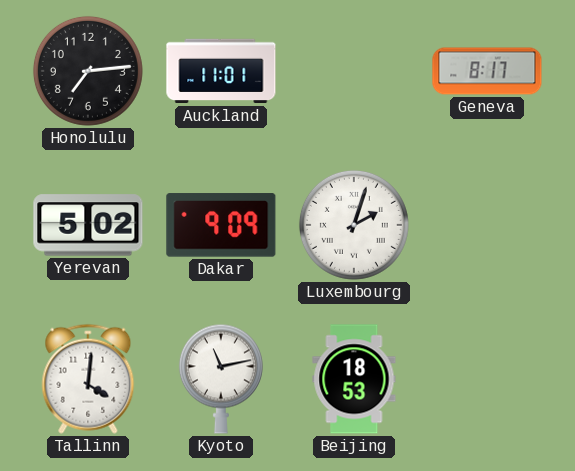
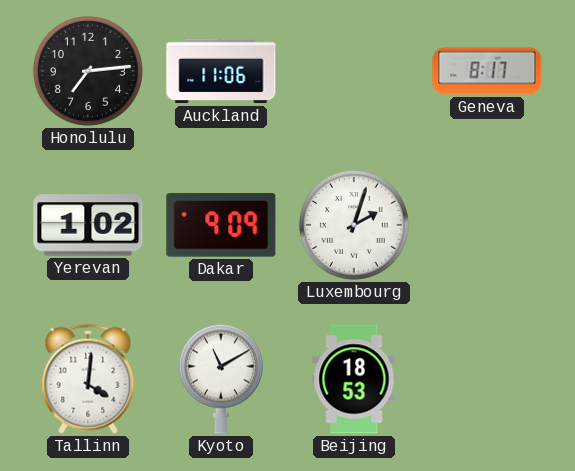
Auckland: 11:01 -> 11:06
Yerevan: 5:02 -> 1:02
Kyoto: 11:13 -> 11:10
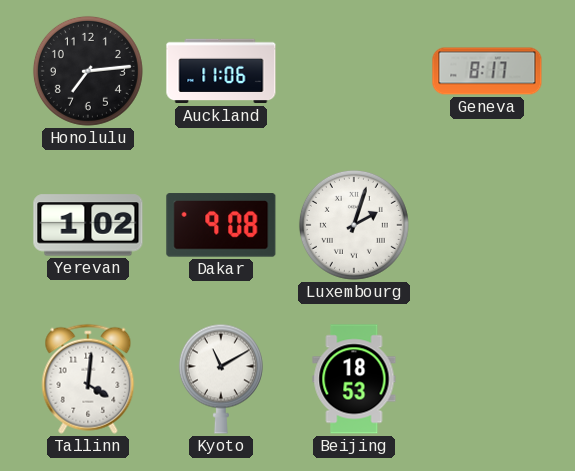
Dakar: 9:09 -> 9:08
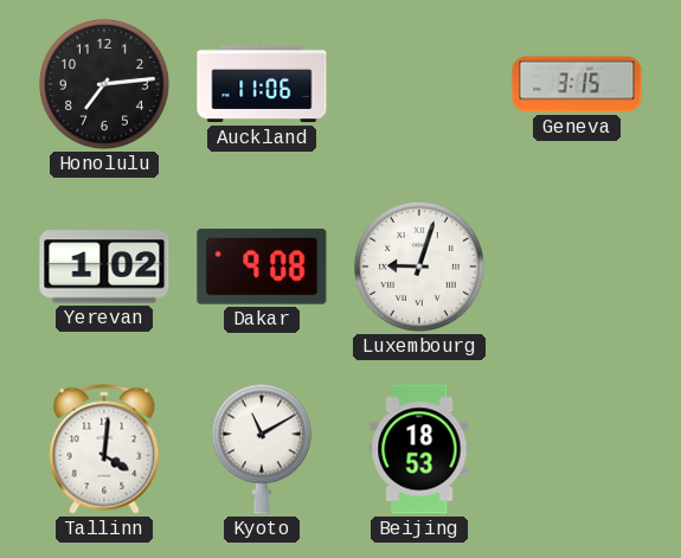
Geneva: 8:17 -> 3:15
Luxembourg: 2:03 -> 9:03
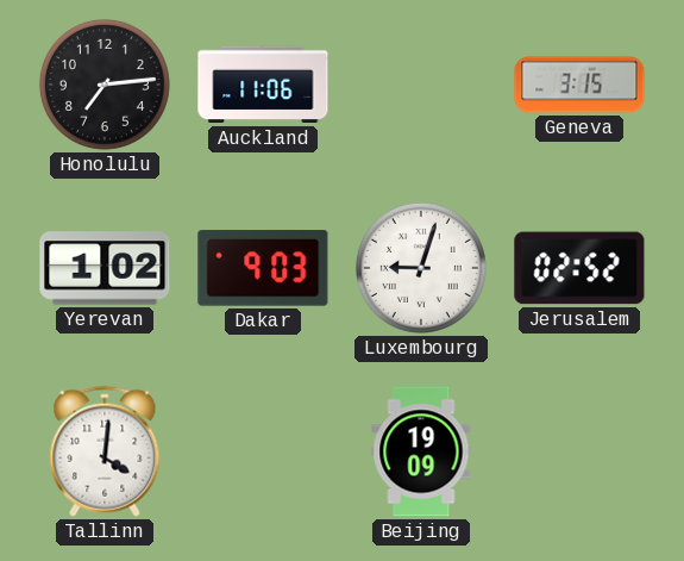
Dakar: 9:08 -> 9:03
Jerusalem: none -> 02:52
Kyoto: 11:10 -> none
Beijing: 18:53 -> 19:09
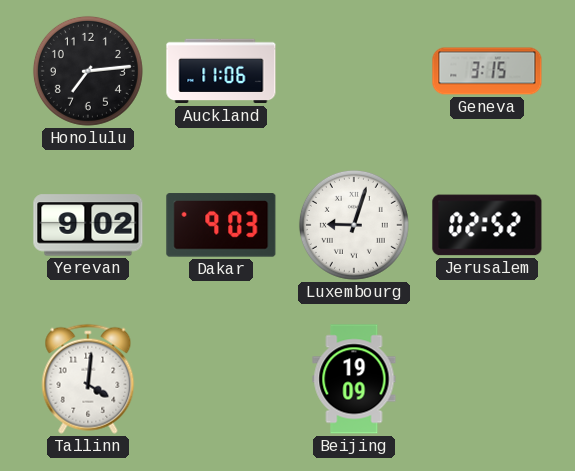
Yerevan: 1:02 -> 9:02
